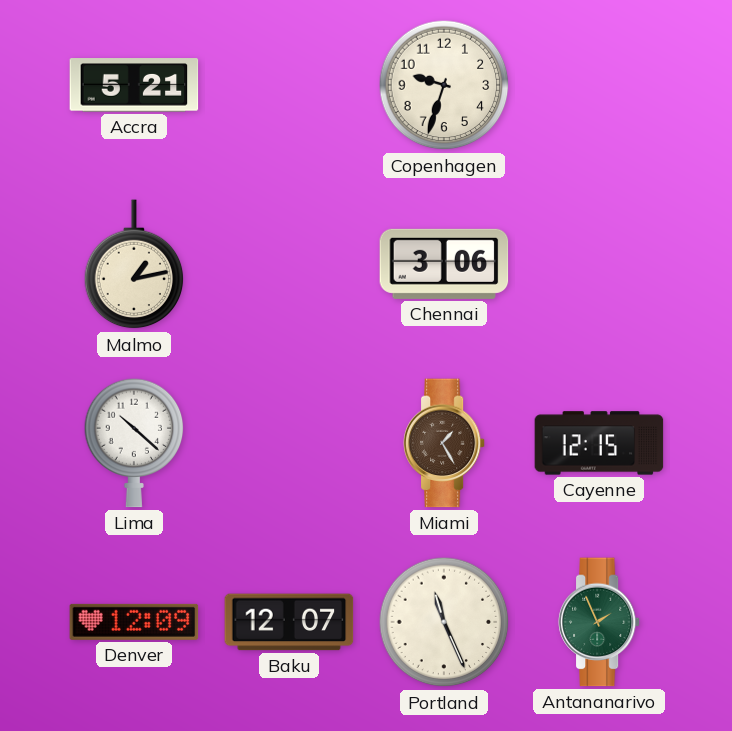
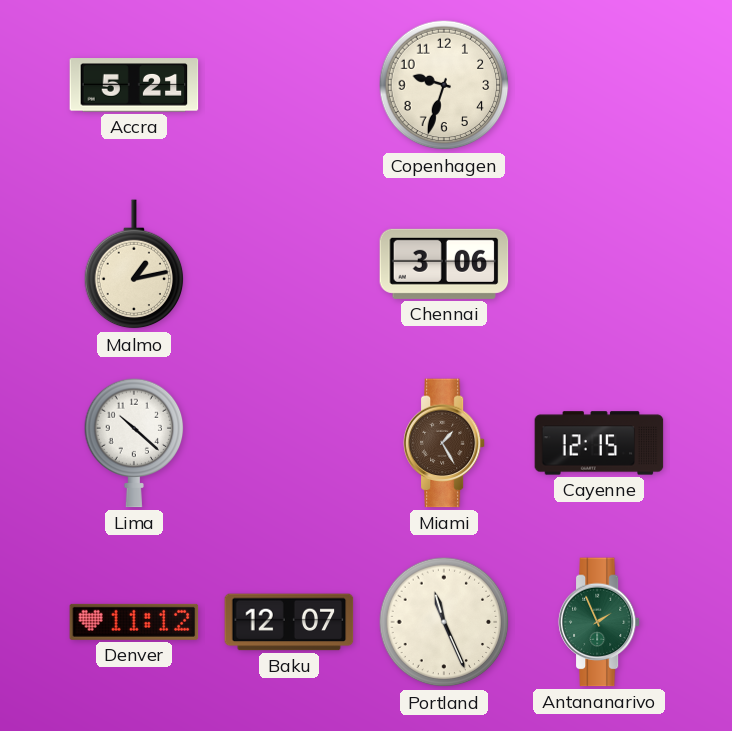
Denver: 12:09 -> 11:12
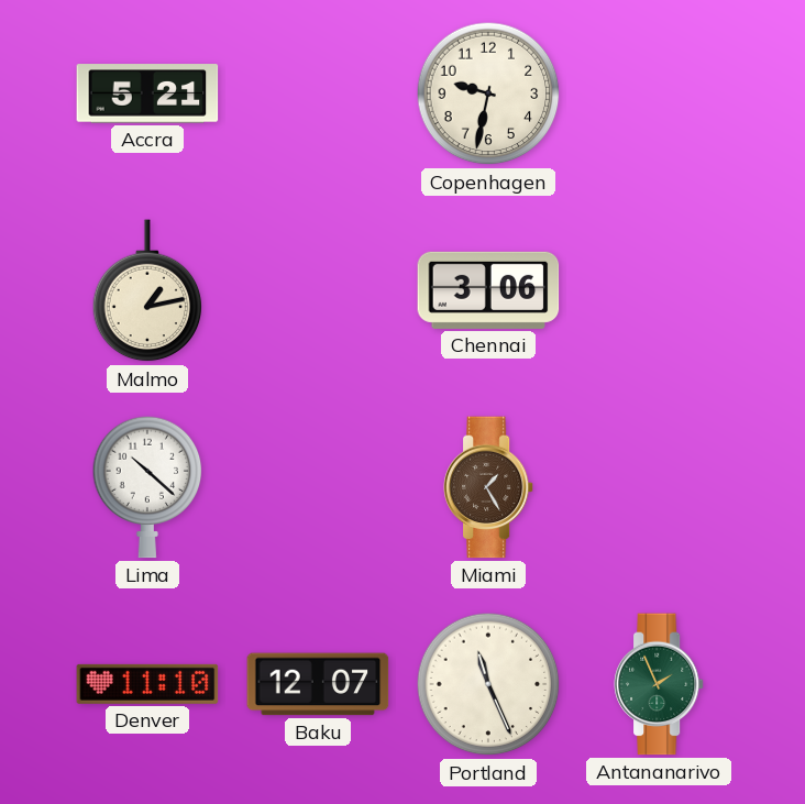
Copenhagen: 9:33 -> 9:32
Cayenne: 12:15 -> none
Denver: 11:12 -> 11:10
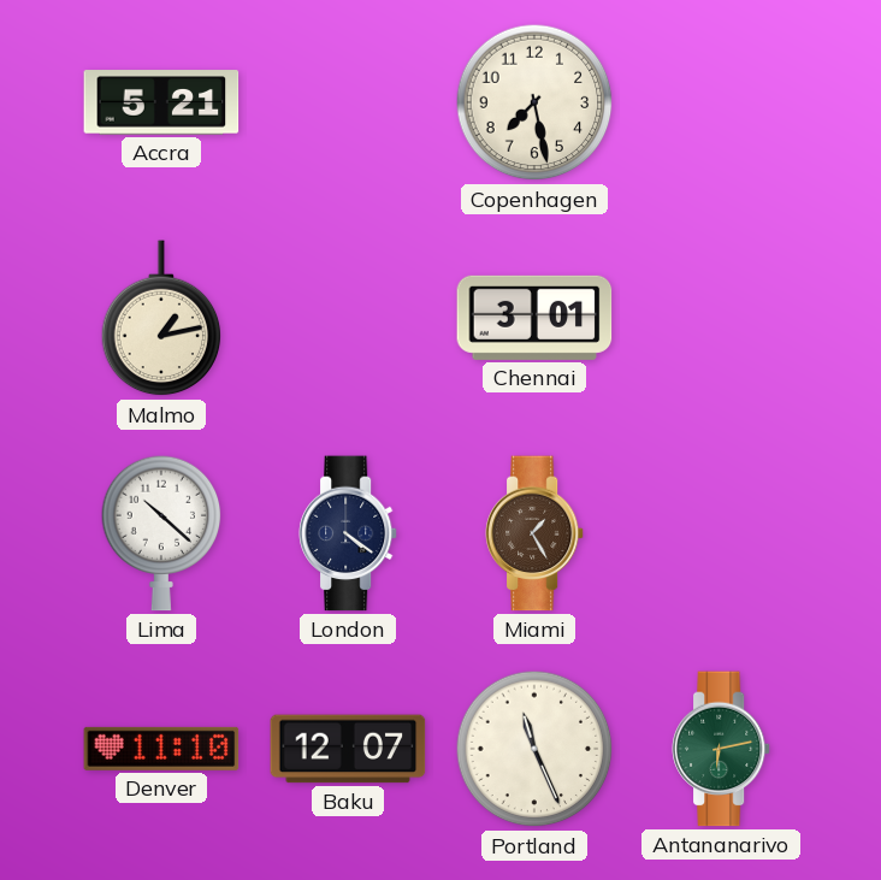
Copenhagen: 9:32 -> 7:28
Chennai: 3:06 -> 3:01
London: none -> 4:21
Antananarivo: 1:56 -> 6:13
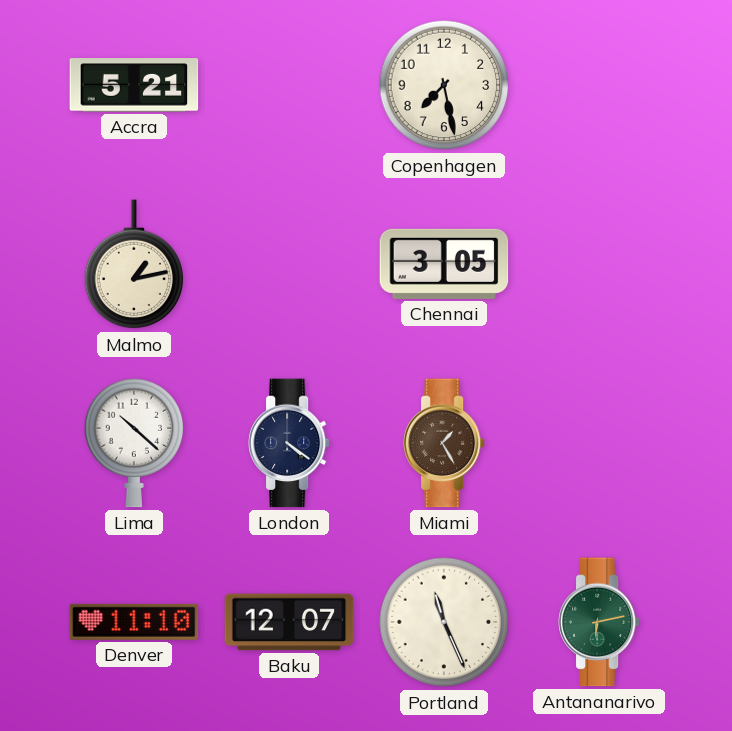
Chennai: 3:01 -> 3:05
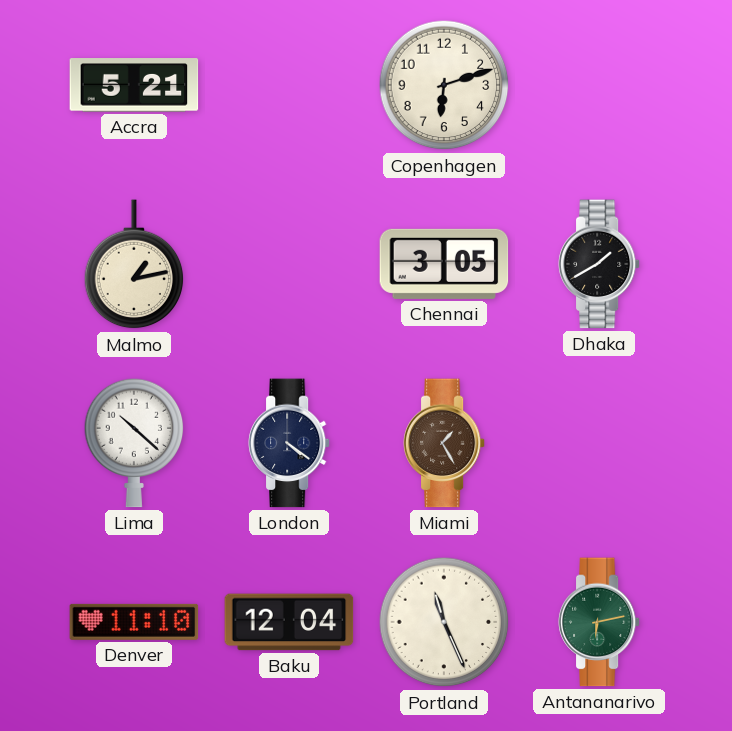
Copenhagen: 7:28 -> 6:12
Dhaka: none -> 1:40
Baku: 12:07 -> 12:04
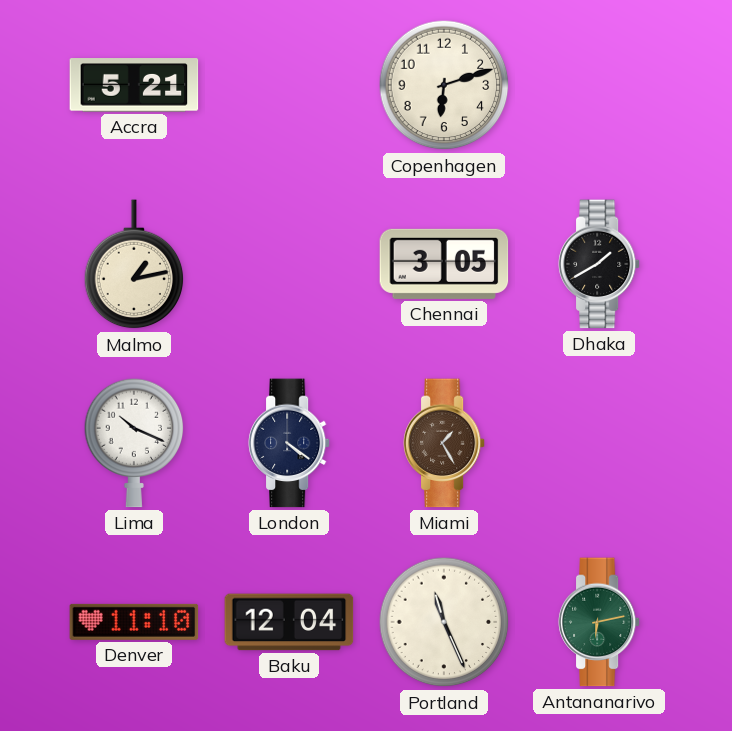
Lima: 10:22 -> 10:19
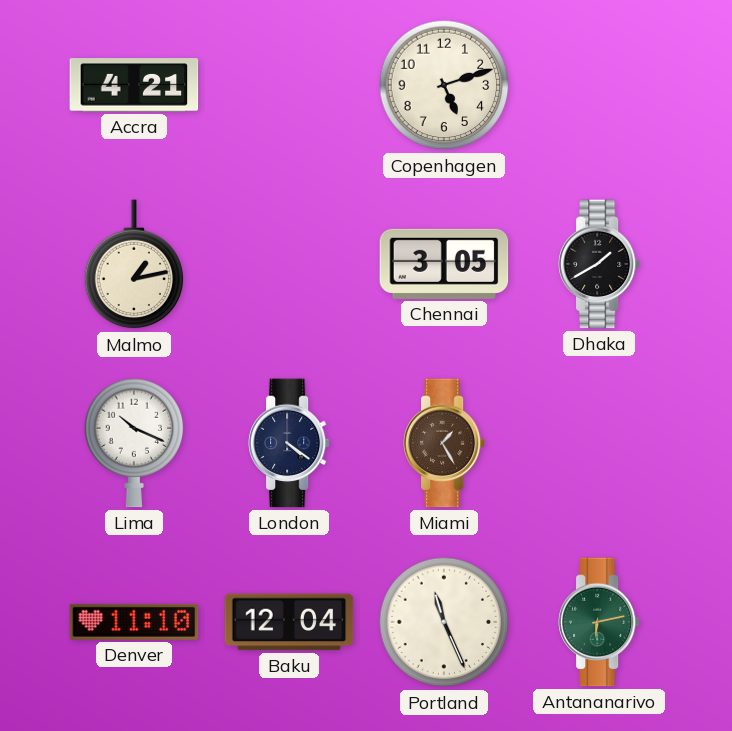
Accra: 5:21 -> 4:21
Copenhagen: 6:12 -> 5:12
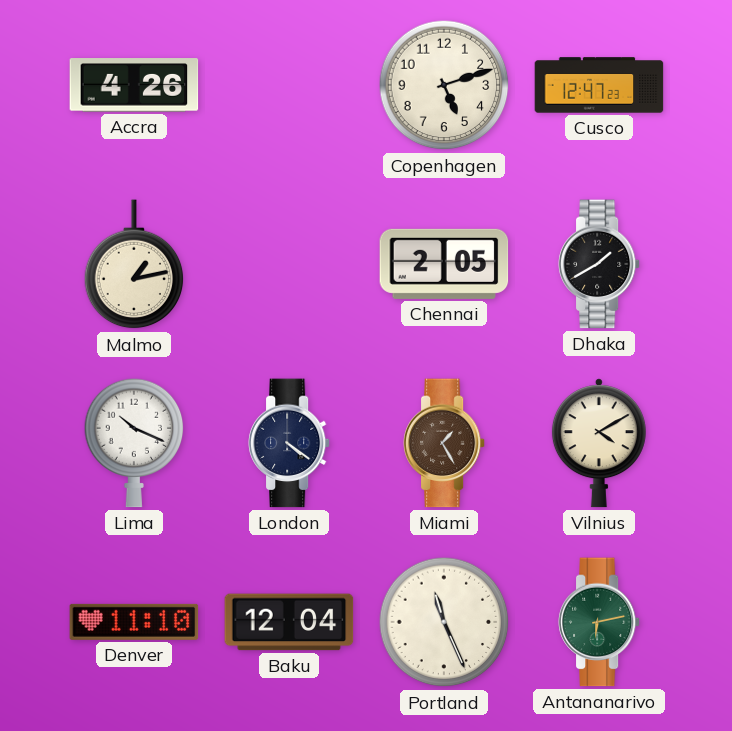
Accra: 4:21 -> 4:26
Cusco: none -> 12:47
Chennai: 3:05 -> 2:05
Vilnius: none -> 4:10
